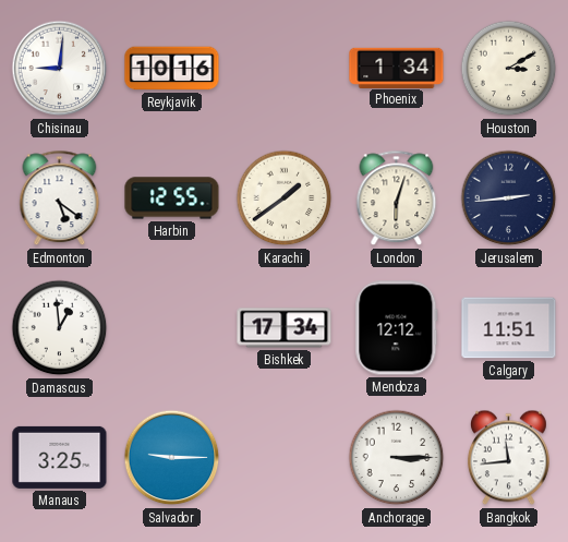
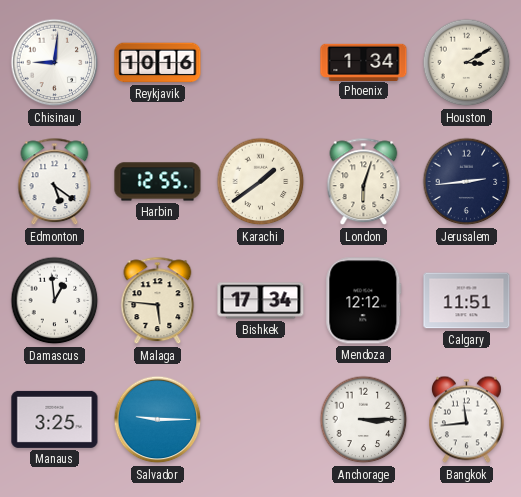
Malaga: none -> 5:46
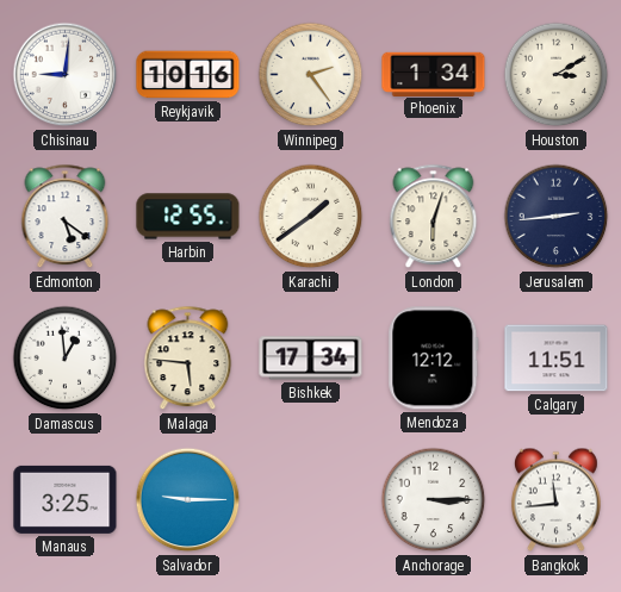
Winnipeg: none -> 2:24
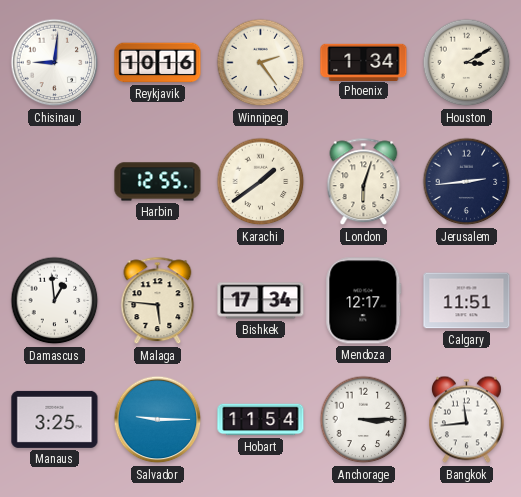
Edmonton: 5:21 -> none
Mendoza: 12:12 -> 12:17
Hobart: none -> 11:54
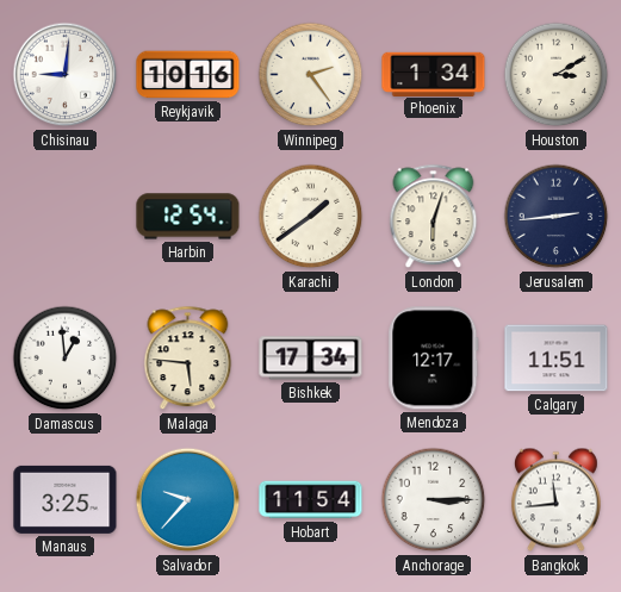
Harbin: 12:55 -> 12:54
Salvador: 9:15 -> 9:37
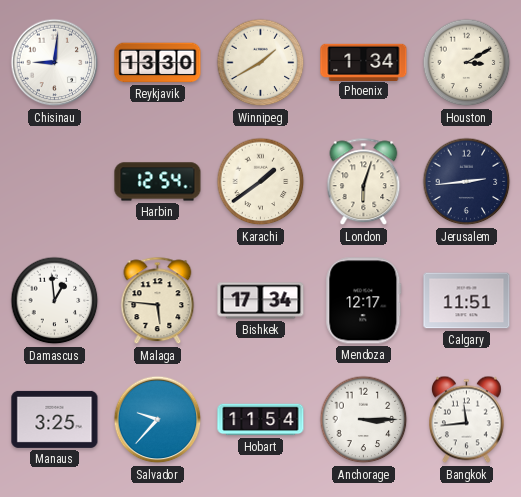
Reykjavik: 10:16 -> 13:30
Winnipeg: 2:24 -> 1:40
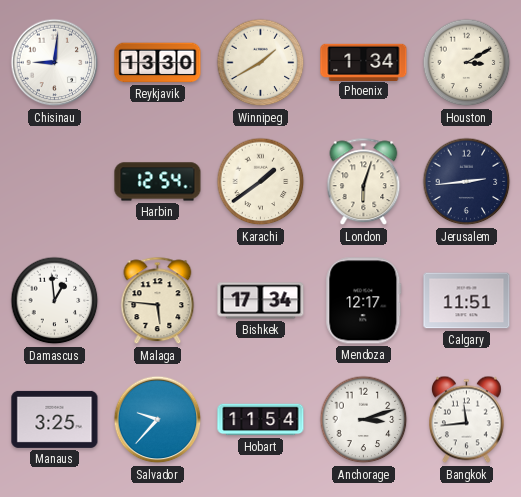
Anchorage: 3:15 -> 3:12
